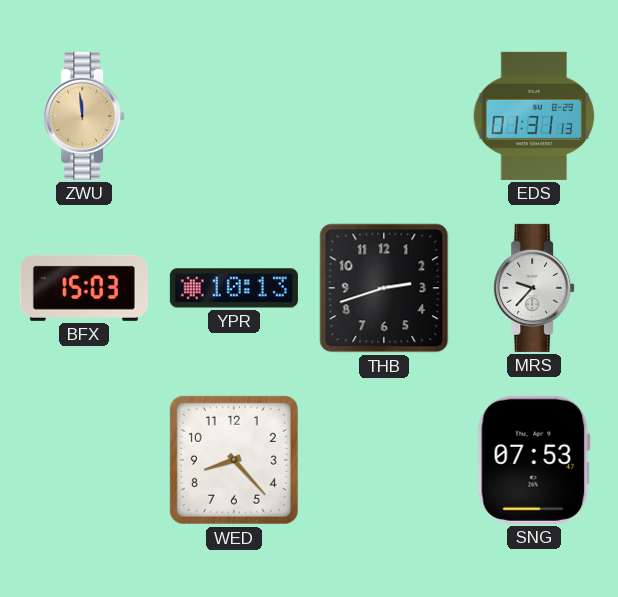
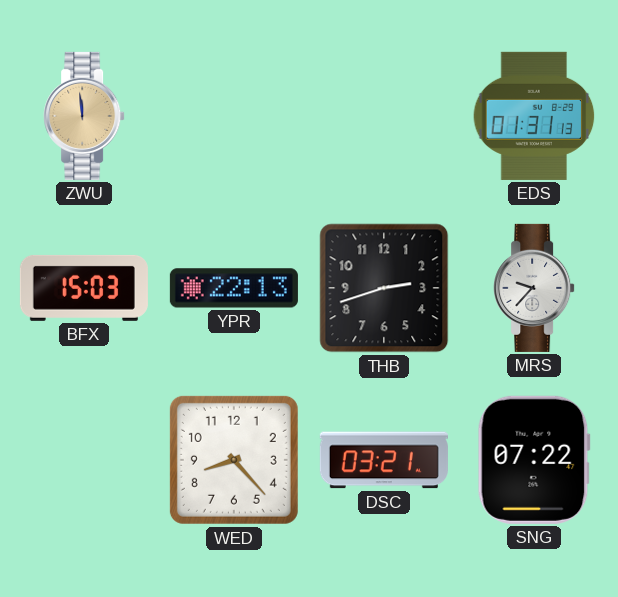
YPR: 10:13 -> 22:13
DSC: none -> 03:21
SNG: 07:53 -> 07:22
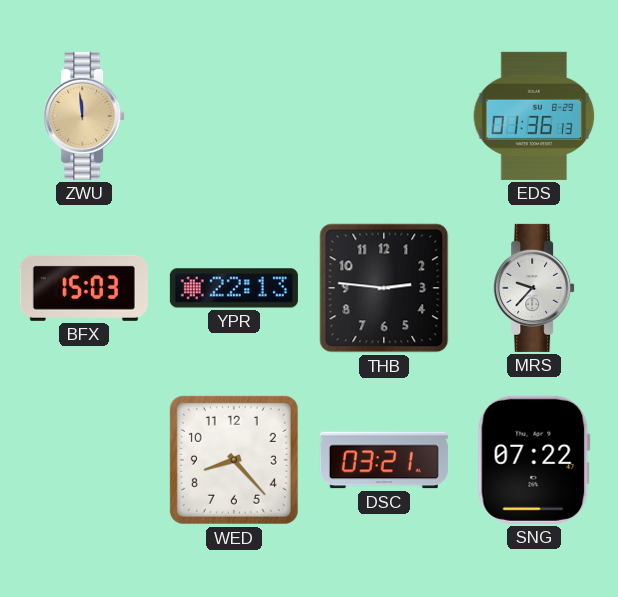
EDS: 01:31 -> 01:36
THB: 2:42 -> 2:46
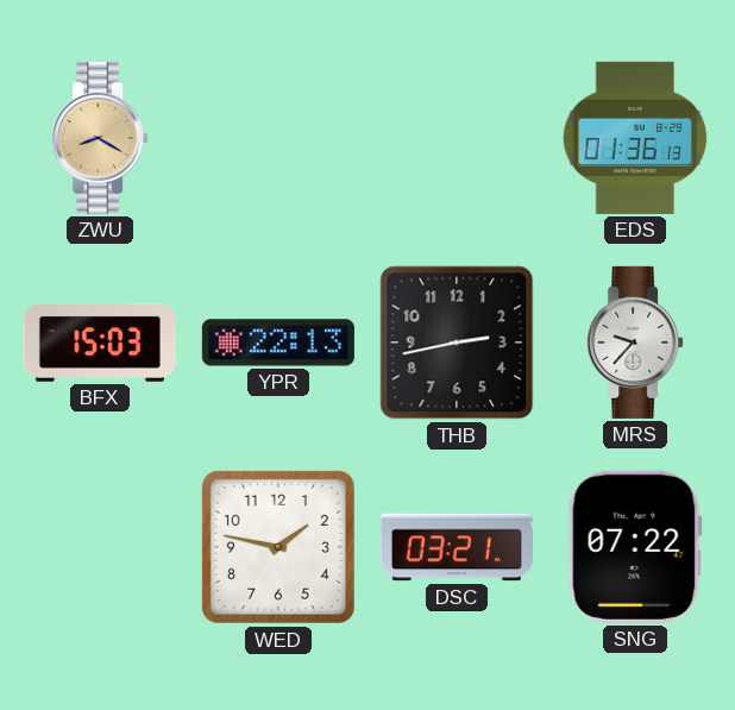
ZWU: 11:59 -> 8:20
THB: 2:46 -> 2:43
WED: 8:23 -> 1:47
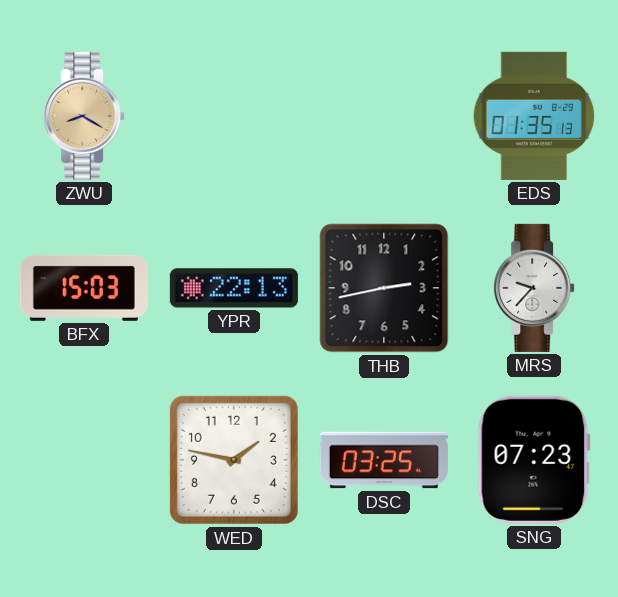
EDS: 01:36 -> 01:35
DSC: 03:21 -> 03:25
SNG: 07:22 -> 07:23
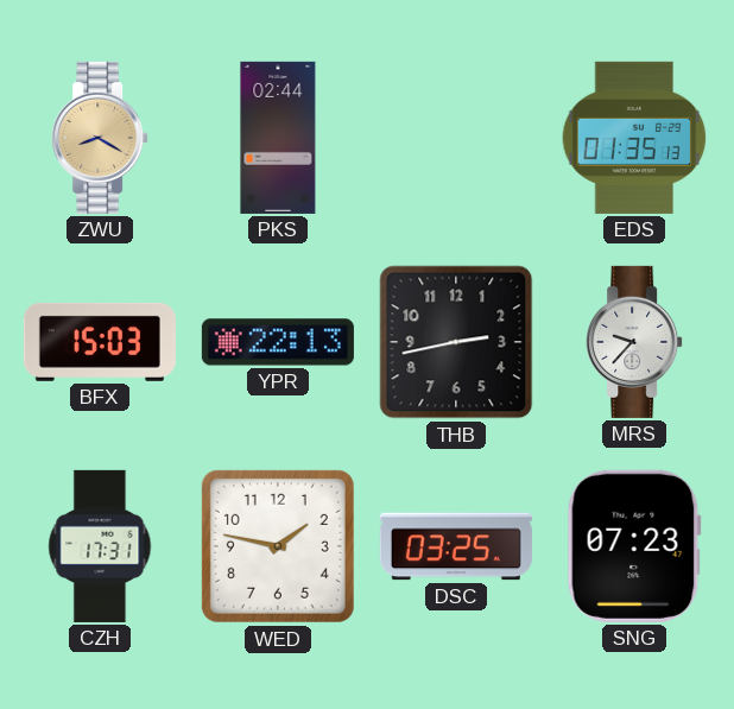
PKS: none -> 02:44
CZH: none -> 17:31
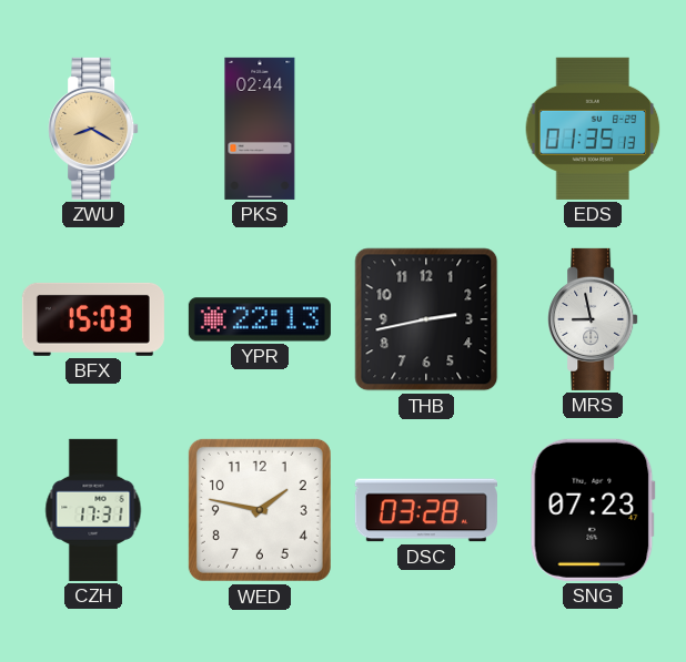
MRS: 9:37 -> 8:58
DSC: 03:25 -> 03:28
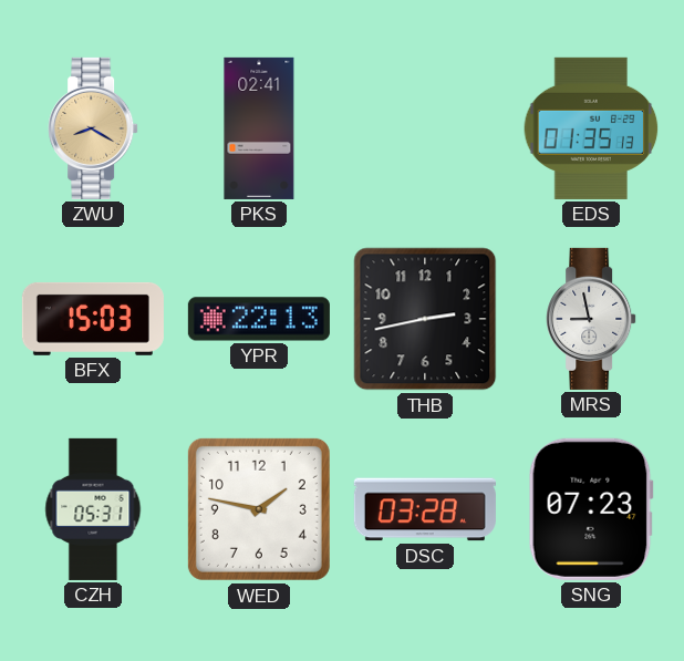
PKS: 02:44 -> 02:41
CZH: 17:31 -> 05:31
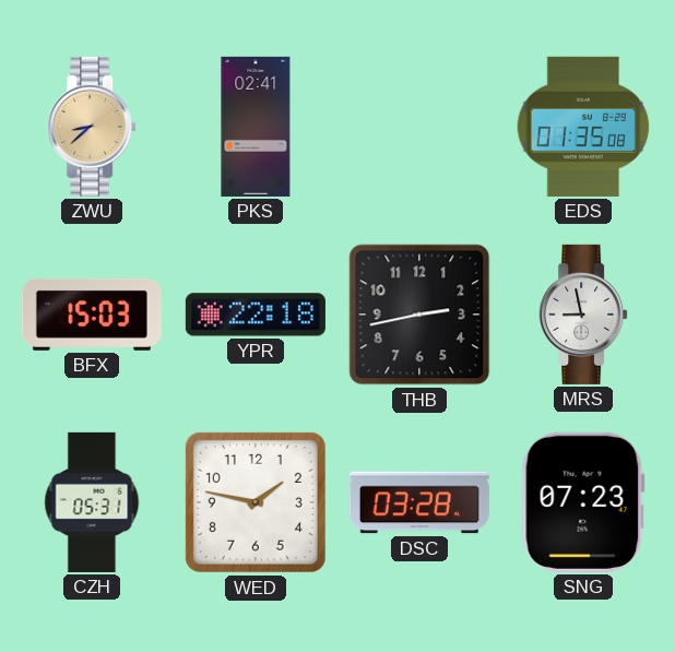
ZWU: 8:20 -> 8:38
EDS: 01:35:13 -> 01:35:08
YPR: 22:13 -> 22:18
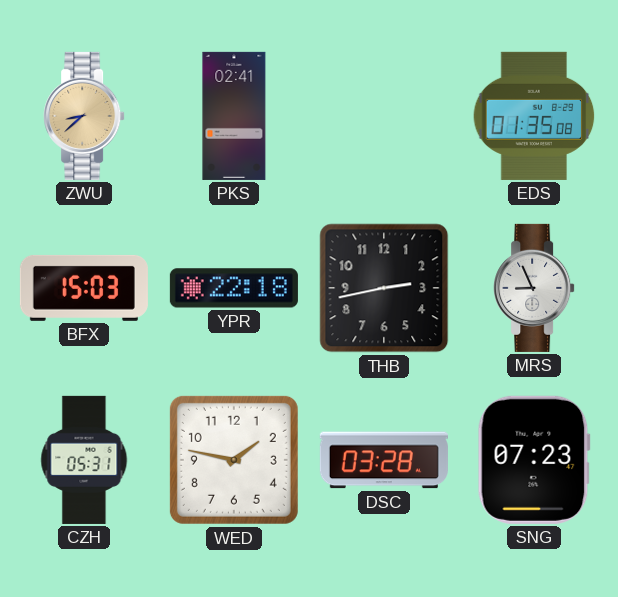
MRS: 8:58 -> 8:56
